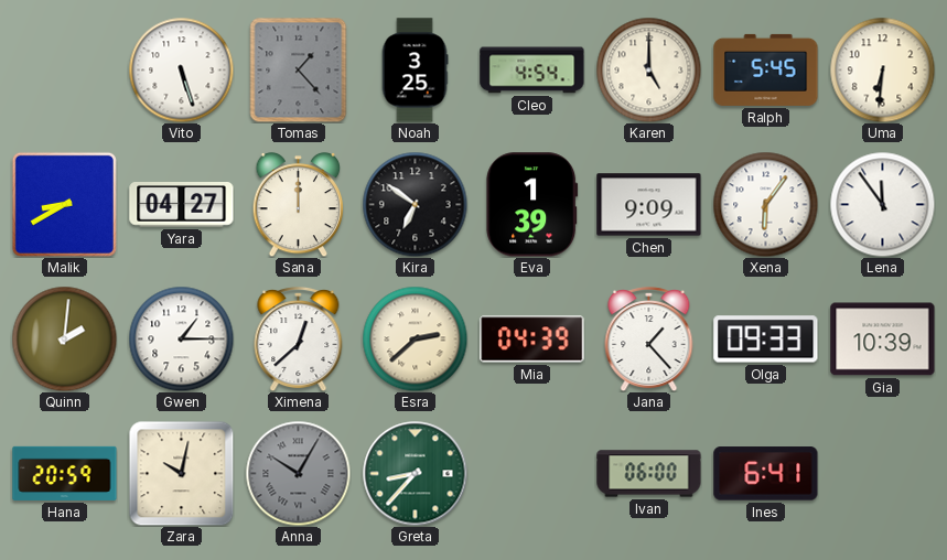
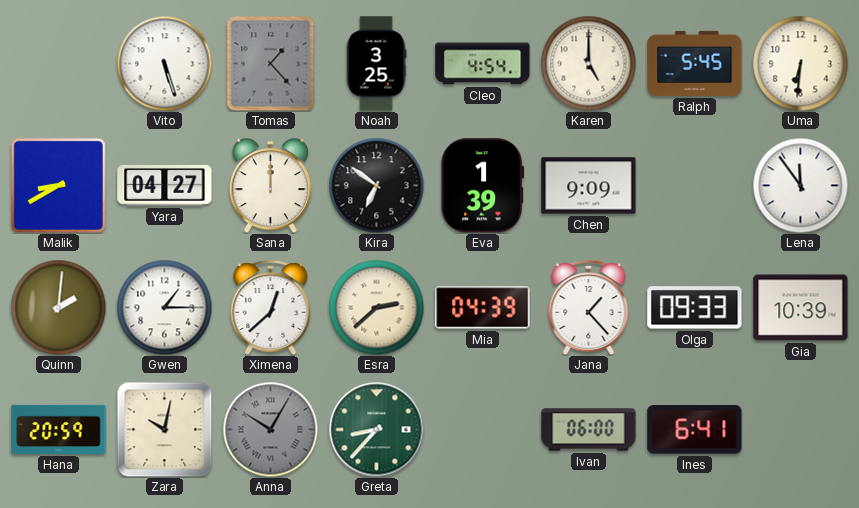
Xena: 6:06 -> none
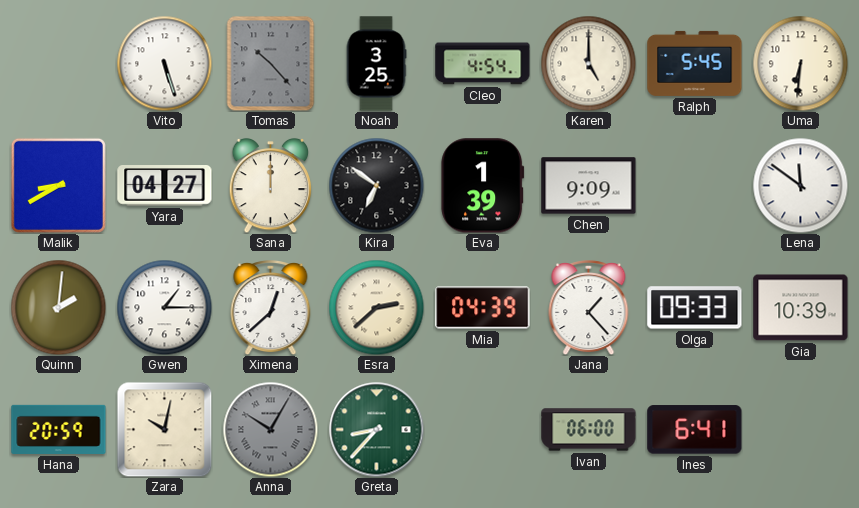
Tomas: 1:23 -> 10:23
Lena: 11:54 -> 11:51
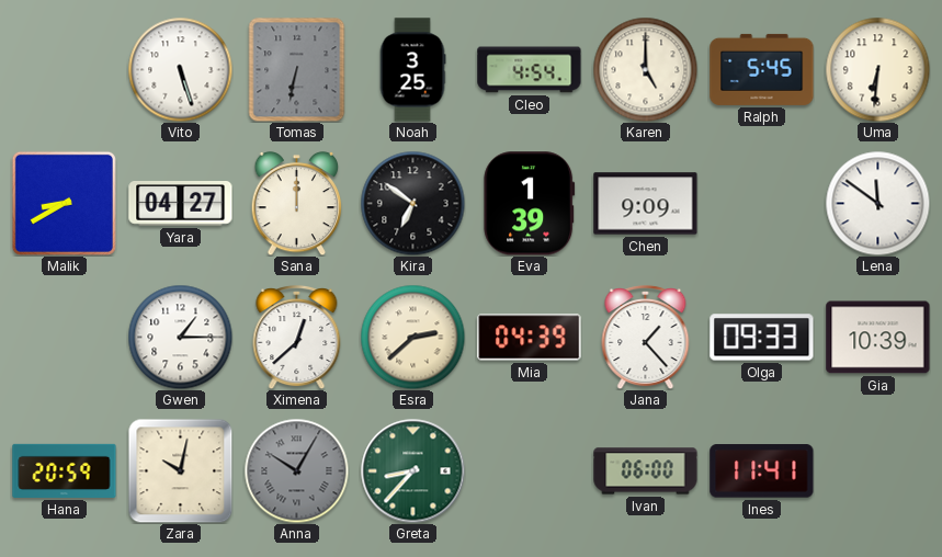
Tomas: 10:23 -> 6:32
Quinn: 2:01 -> none
Ines: 6:41 -> 11:41
